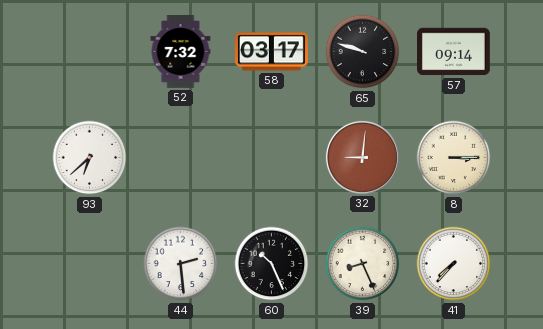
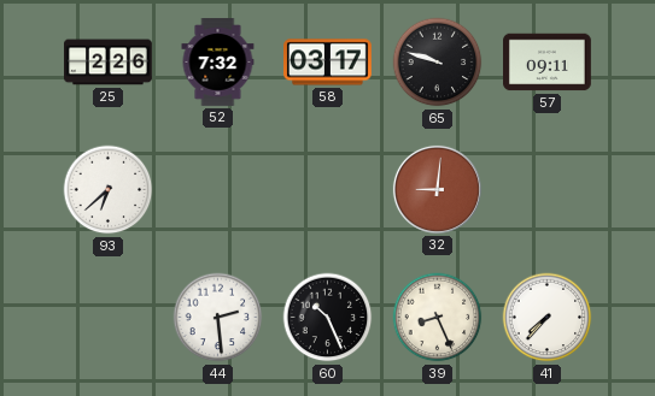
25: none -> 2:26
57: 09:14 -> 09:11
8: 3:15 -> none
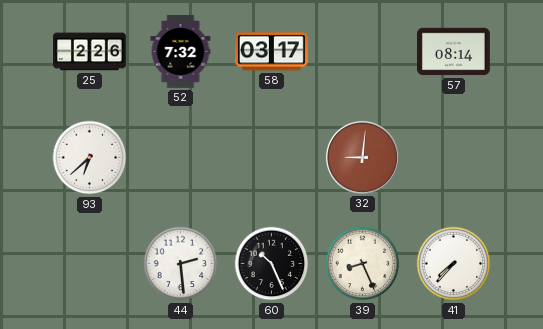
65: 9:48 -> none
57: 09:11 -> 08:14
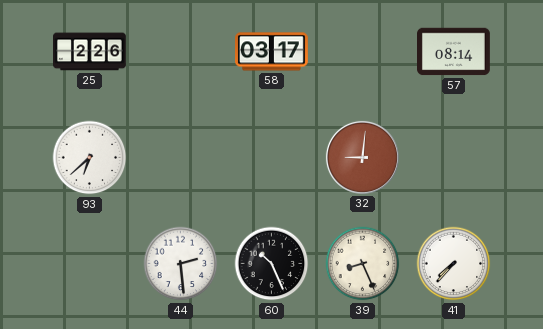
52: 7:32 -> none
